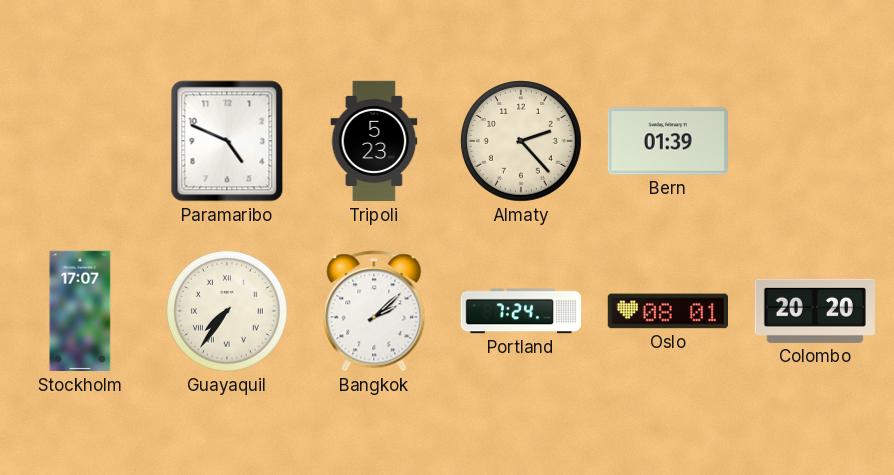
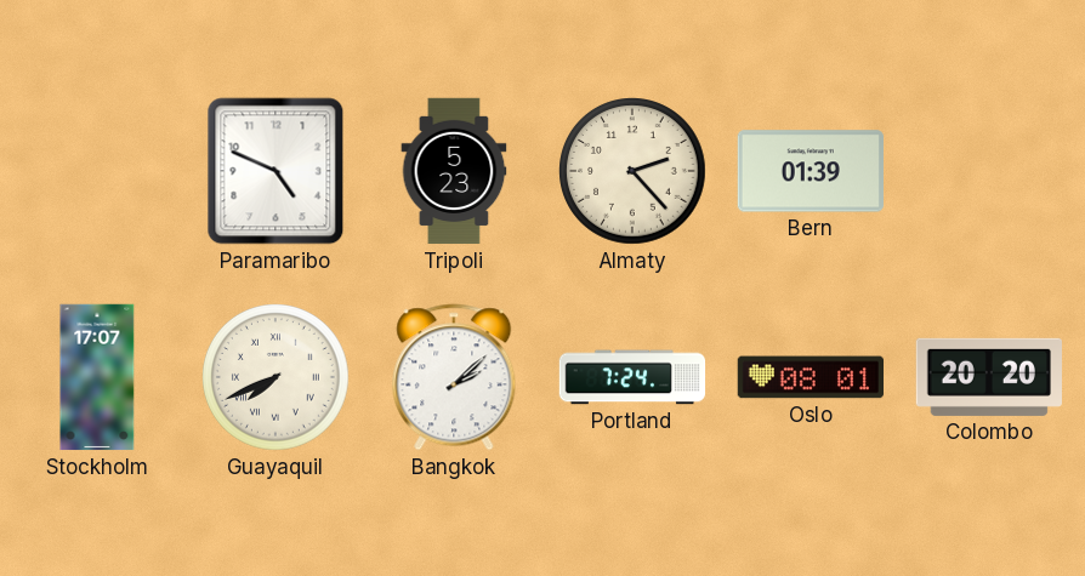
Guayaquil: 7:36 -> 7:41
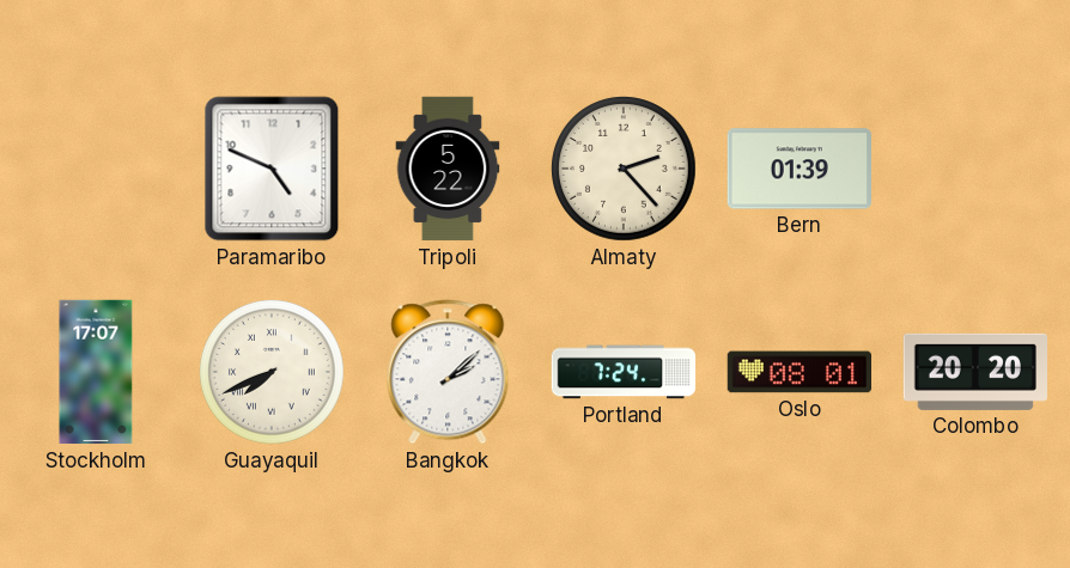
Tripoli: 5:23 -> 5:22
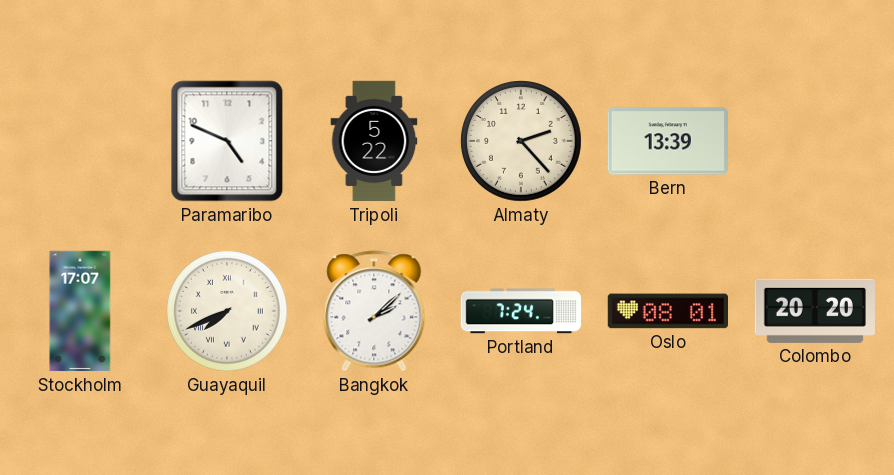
Bern: 01:39 -> 13:39
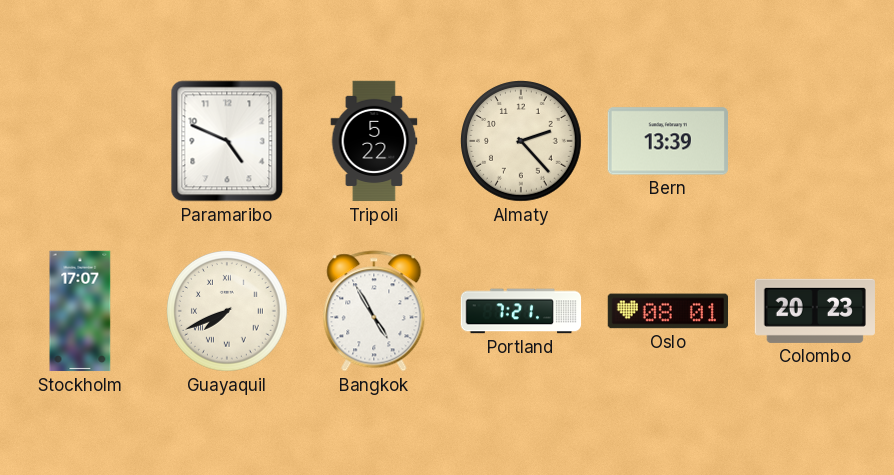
Bangkok: 2:08 -> 4:55
Portland: 7:24 -> 7:21
Colombo: 20:20 -> 20:23
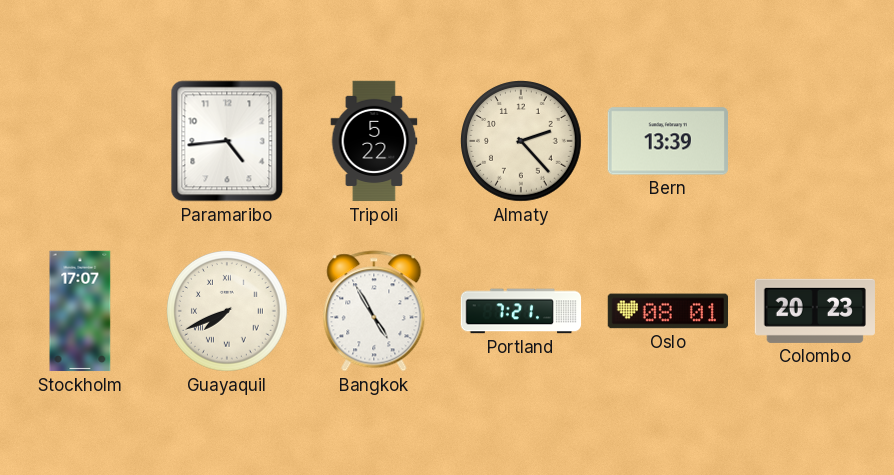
Paramaribo: 4:49 -> 4:44
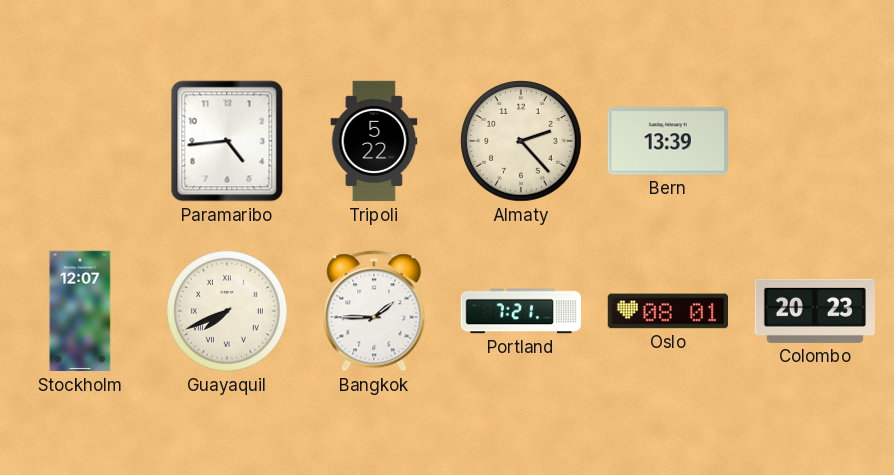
Stockholm: 17:07 -> 12:07
Bangkok: 4:55 -> 1:45
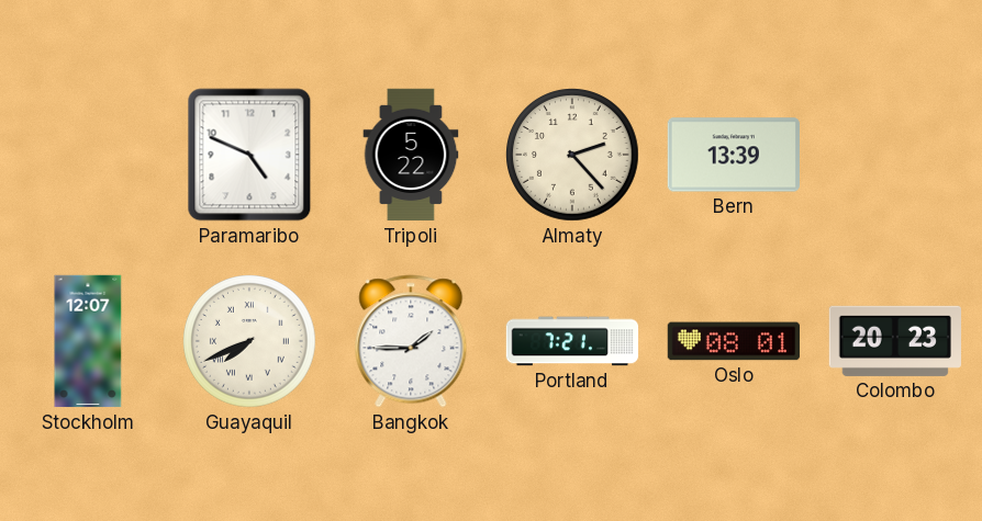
Paramaribo: 4:44 -> 4:49
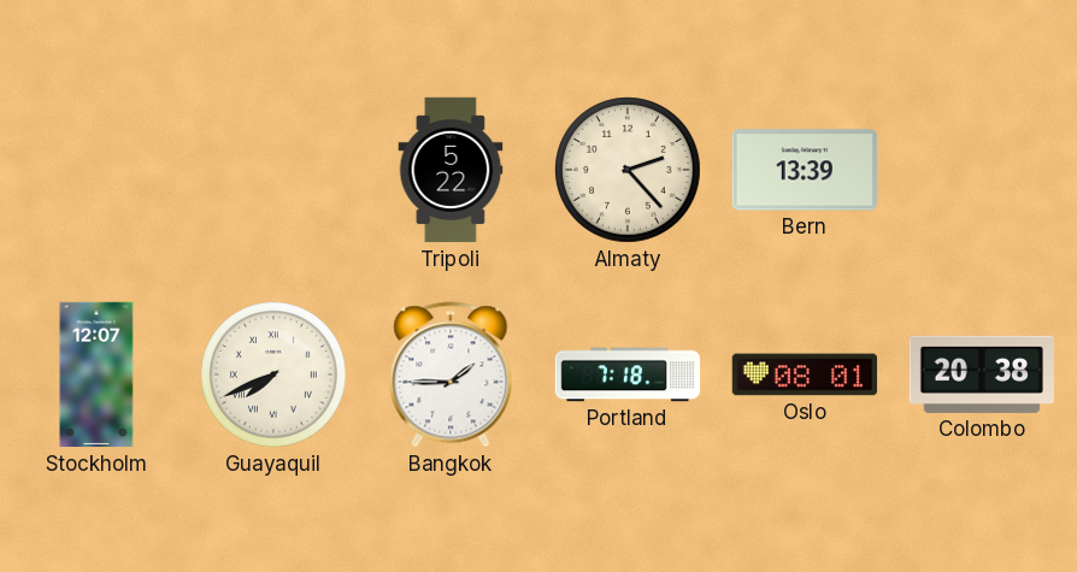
Paramaribo: 4:49 -> none
Portland: 7:21 -> 7:18
Colombo: 20:23 -> 20:38
